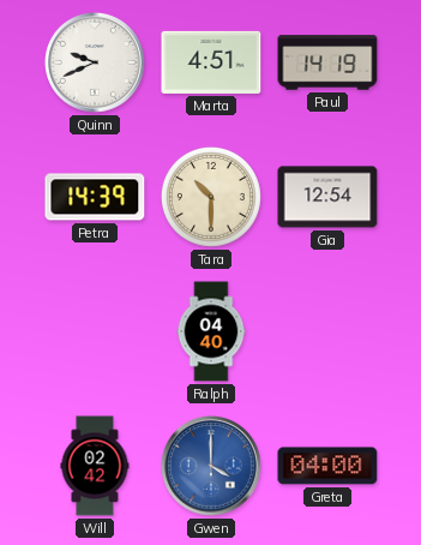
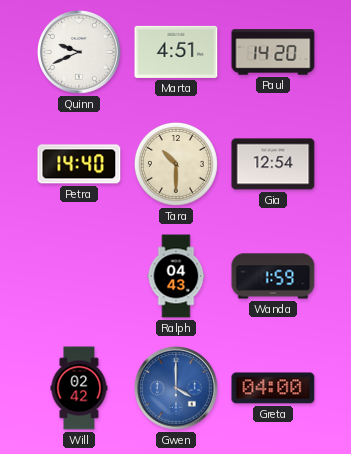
Paul: 14:19 -> 14:20
Petra: 14:39 -> 14:40
Ralph: 04:40 -> 04:43
Wanda: none -> 1:59
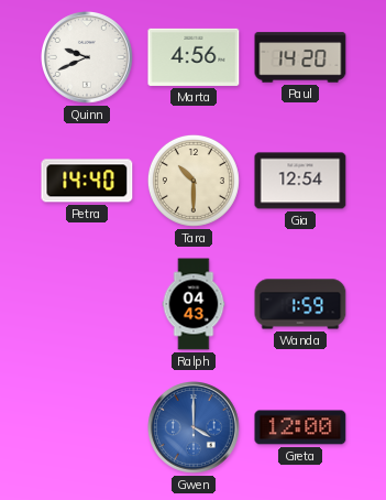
Marta: 4:51 -> 4:56
Will: 02:42 -> none
Greta: 04:00 -> 12:00
